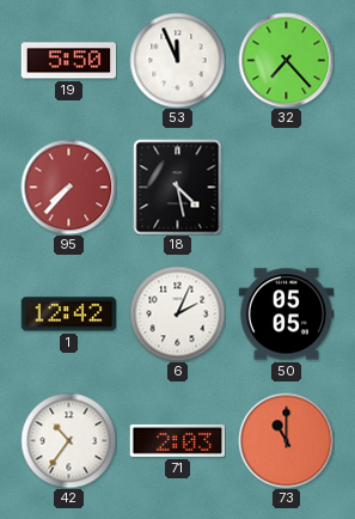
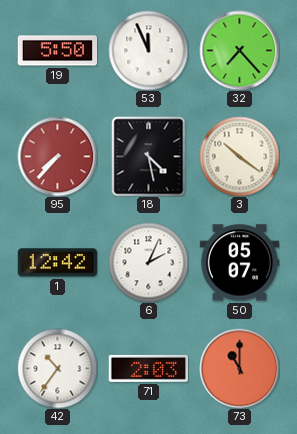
3: none -> 10:21
50: 05:05 -> 05:07
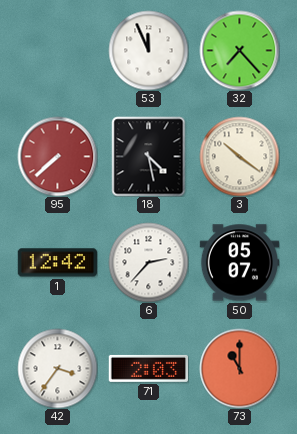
19: 5:50 -> none
95: 7:37 -> 7:38
6: 2:04 -> 2:37
42: 10:36 -> 3:36
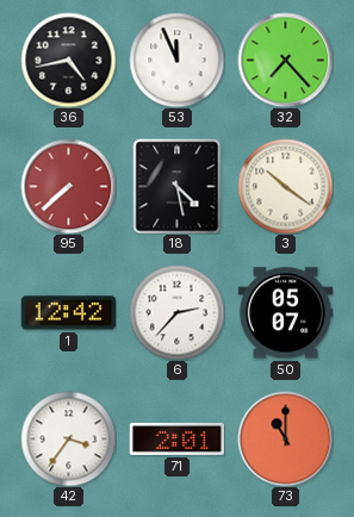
36: none -> 4:43
71: 2:03 -> 2:01
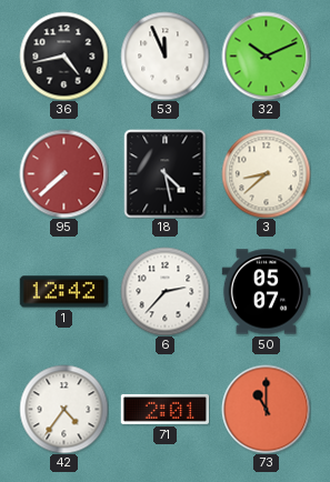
32: 7:23 -> 10:11
3: 10:21 -> 8:38
42: 3:36 -> 4:36
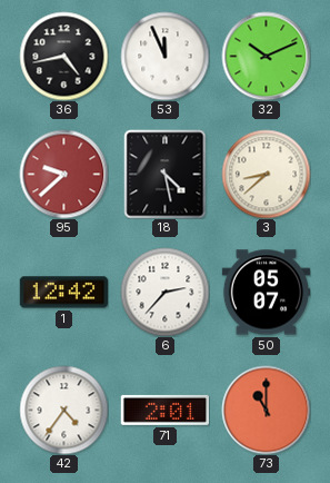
95: 7:38 -> 9:38
